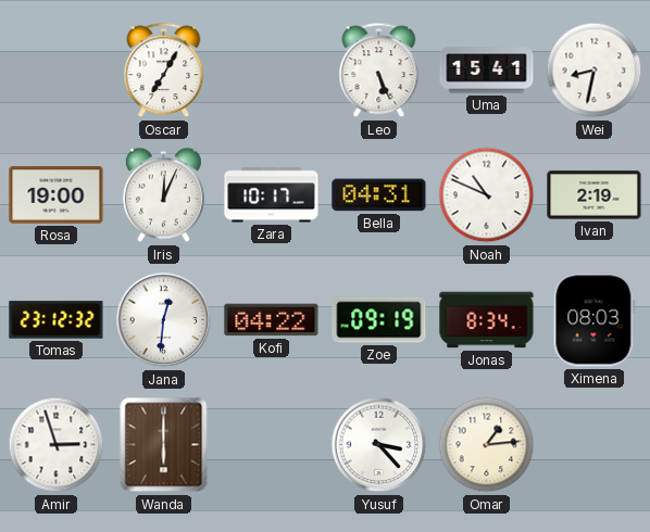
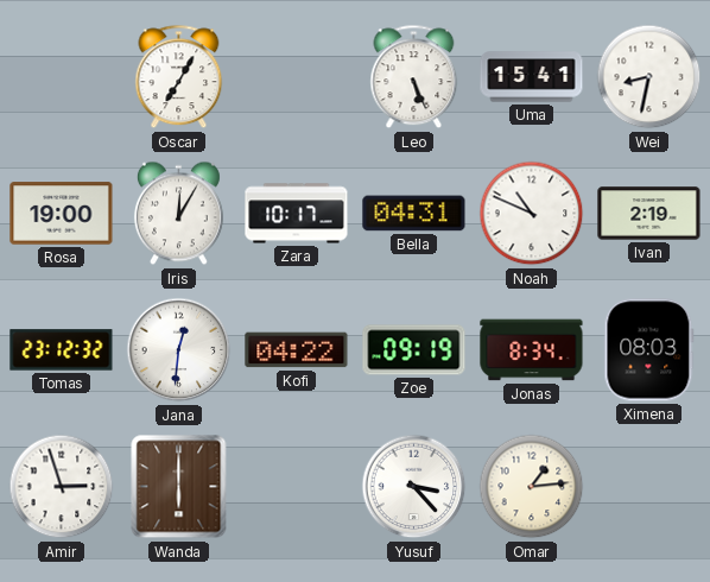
Iris: 12:04 -> 12:05
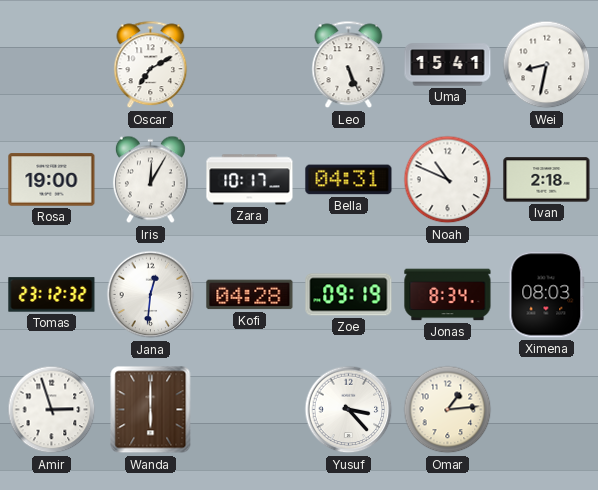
Oscar: 7:05 -> 7:10
Ivan: 2:19 -> 2:18
Kofi: 04:22 -> 04:28
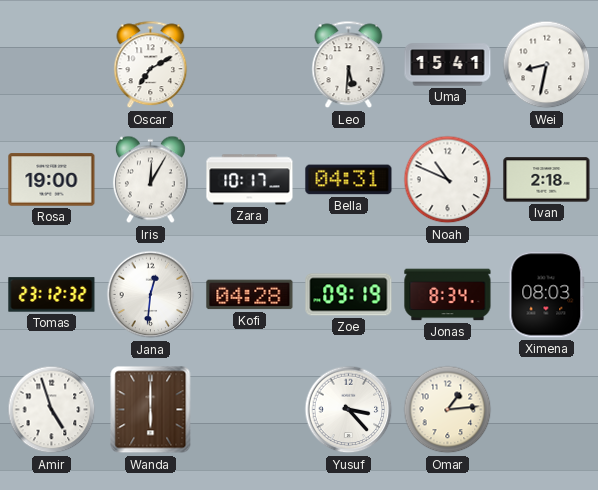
Leo: 5:26 -> 5:31
Amir: 2:57 -> 4:57
